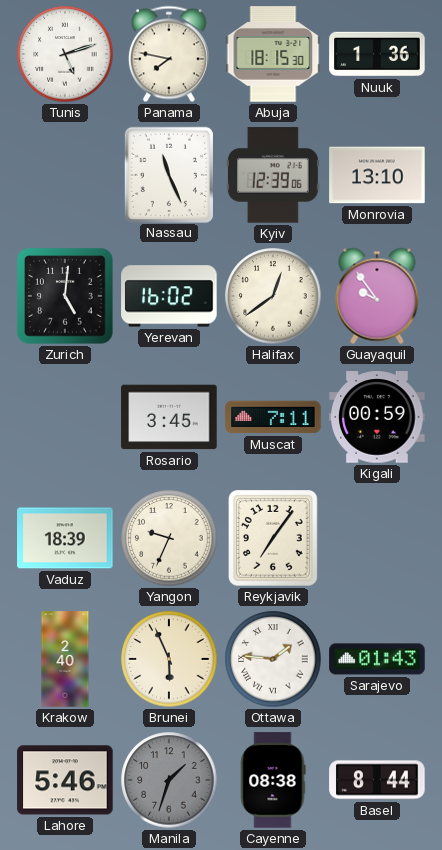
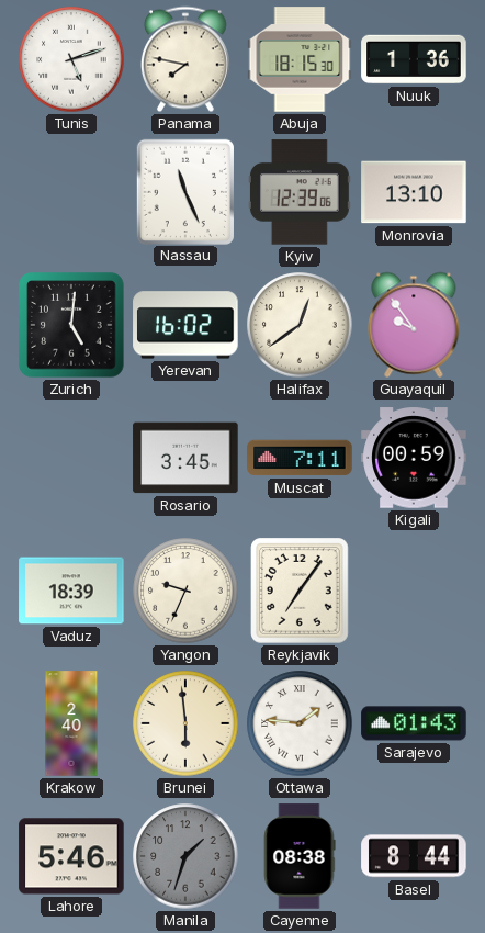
Brunei: 5:56 -> 5:59
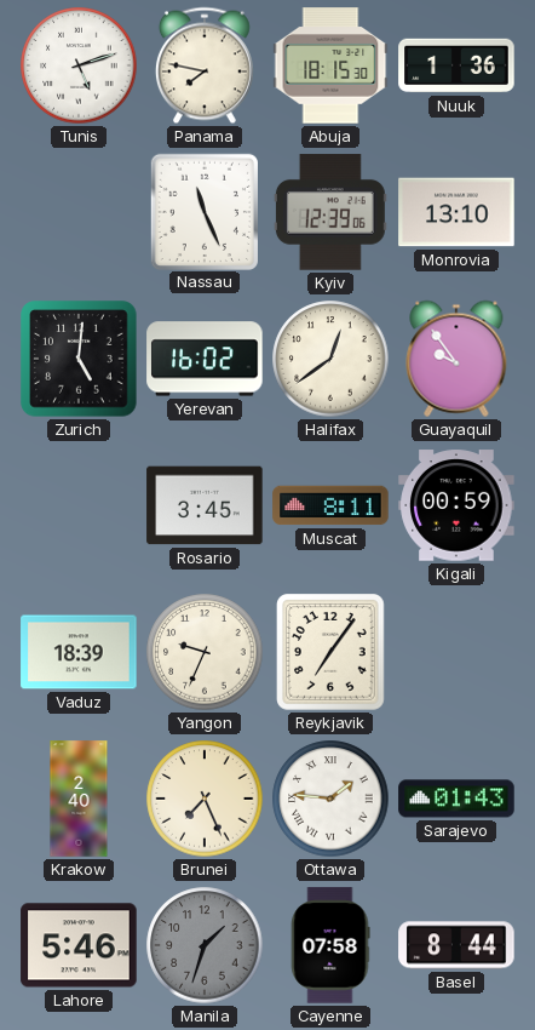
Muscat: 7:11 -> 8:11
Brunei: 5:59 -> 7:26
Cayenne: 08:38 -> 07:58
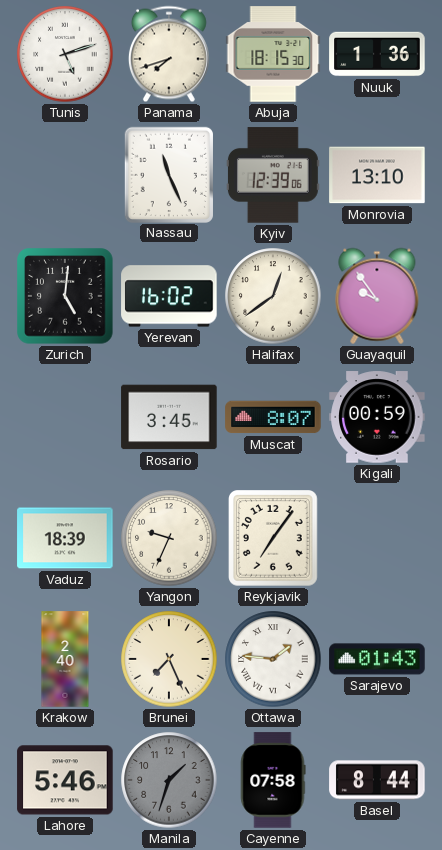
Panama: 7:47 -> 7:42
Muscat: 8:11 -> 8:07
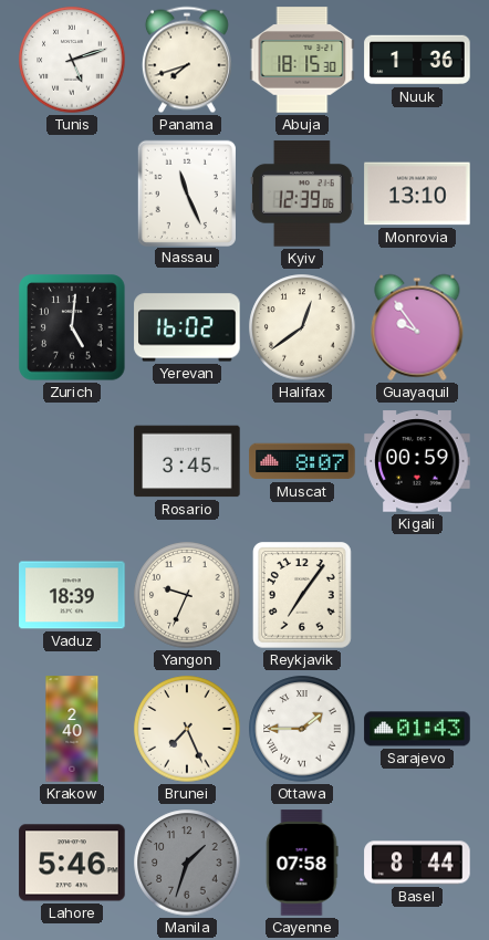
Ottawa: 1:46 -> 1:45
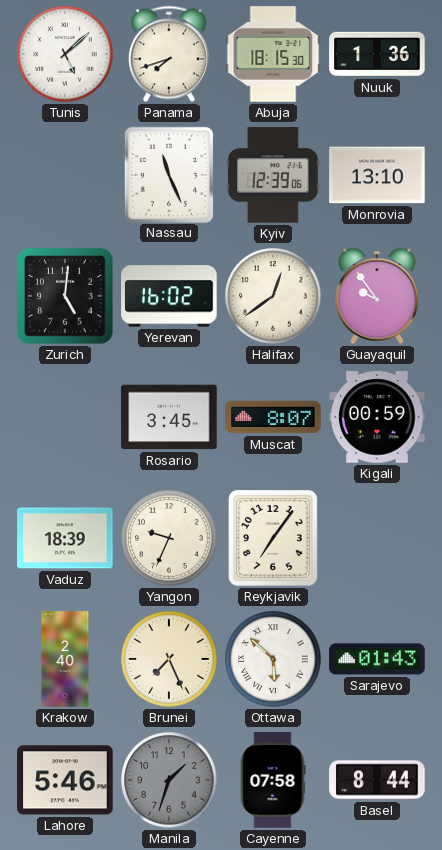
Tunis: 5:12 -> 5:08
Ottawa: 1:45 -> 5:52
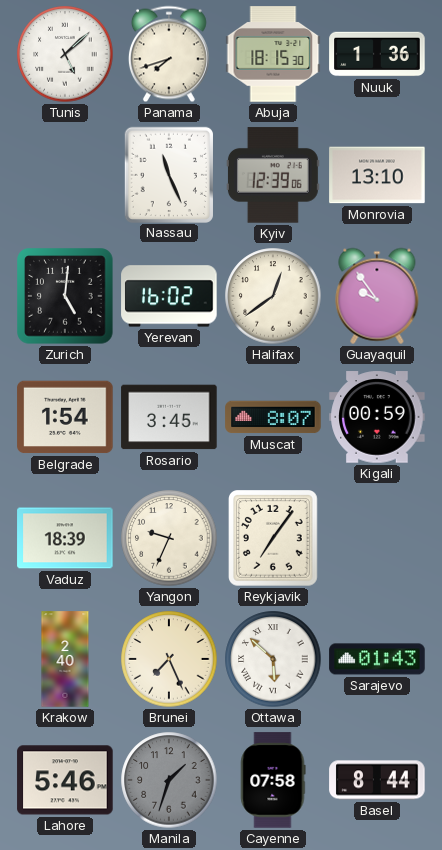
Belgrade: none -> 1:54
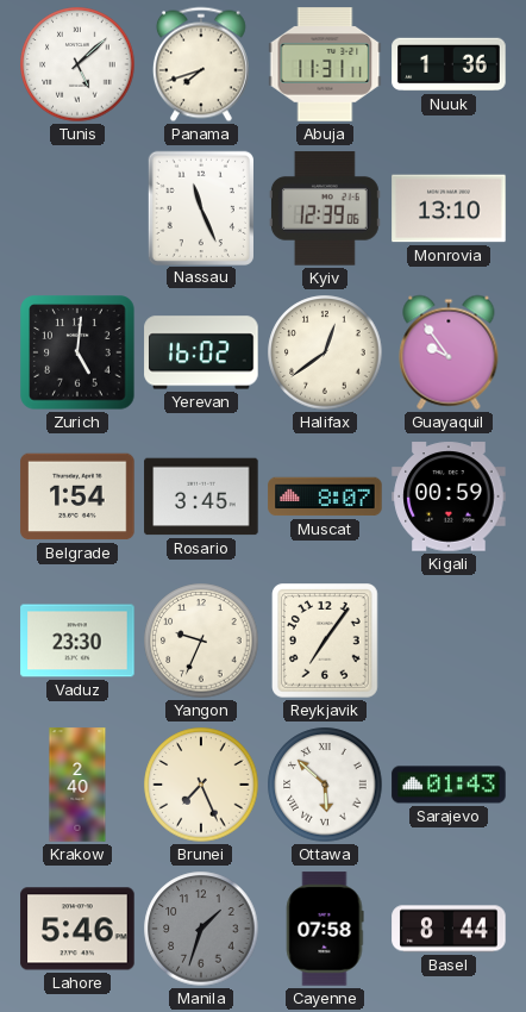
Abuja: 18:15 -> 11:31
Vaduz: 18:39 -> 23:30
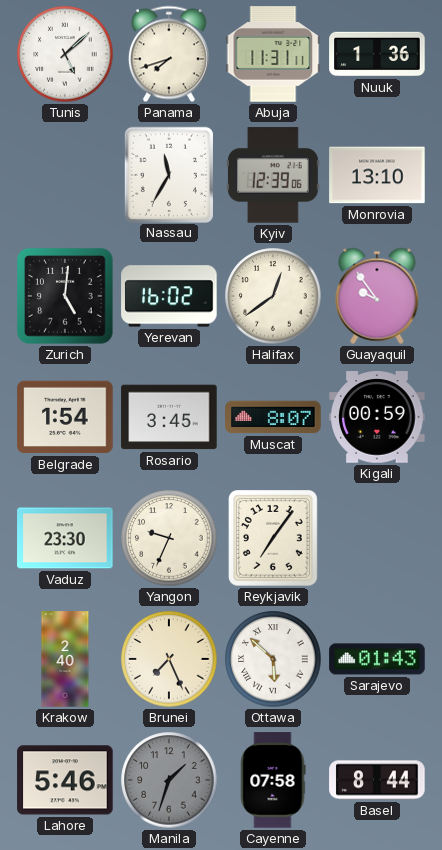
Nassau: 11:26 -> 11:35
